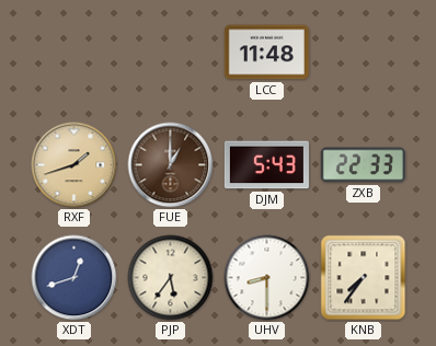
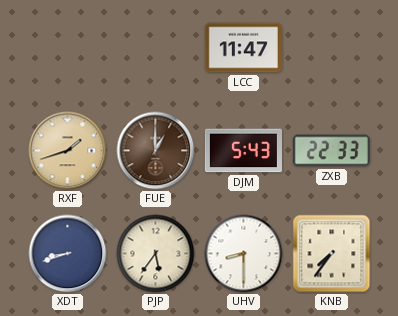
LCC: 11:48 -> 11:47
XDT: 12:42 -> 8:42
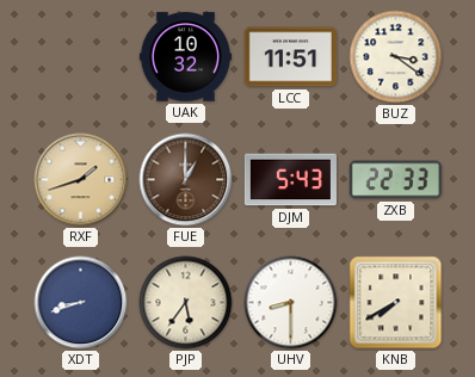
UAK: none -> 10:32
LCC: 11:47 -> 11:51
BUZ: none -> 3:21
KNB: 7:36 -> 7:40
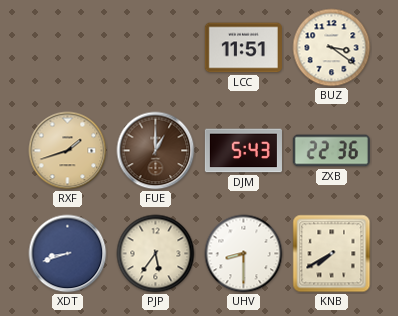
UAK: 10:32 -> none
ZXB: 22:33 -> 22:36
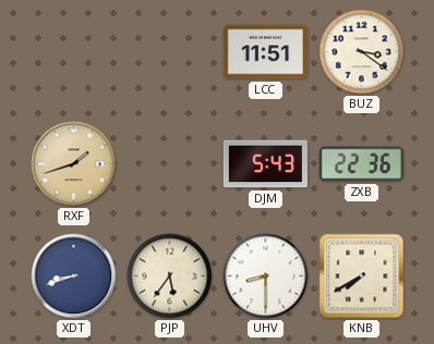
FUE: 1:00 -> none
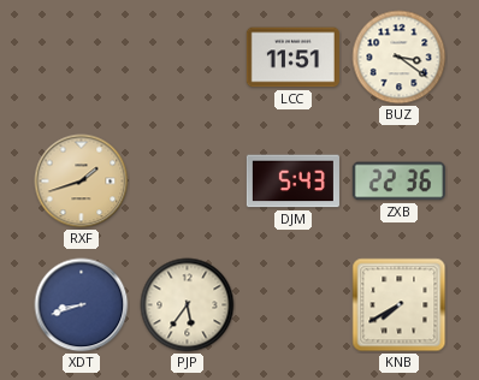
UHV: 8:30 -> none
